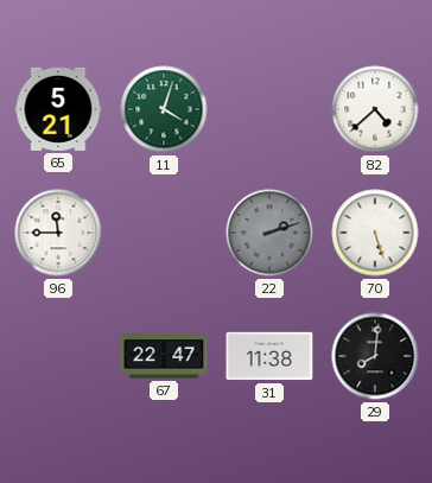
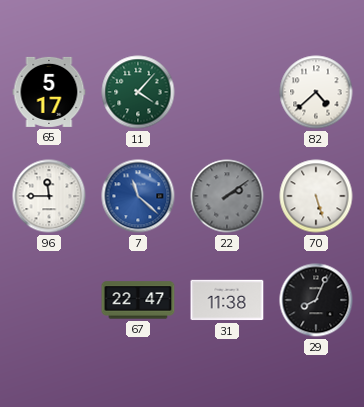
65: 5:21 -> 5:17
11: 4:03 -> 4:07
7: none -> 11:22
22: 2:12 -> 2:09
29: 8:01 -> 8:04
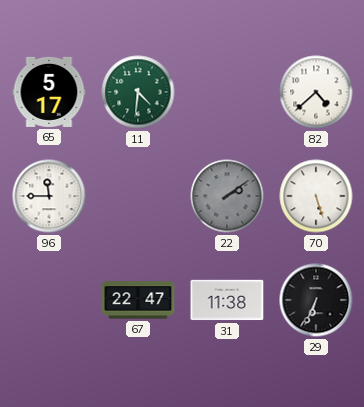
11: 4:07 -> 4:31
7: 11:22 -> none
29: 8:04 -> 6:34
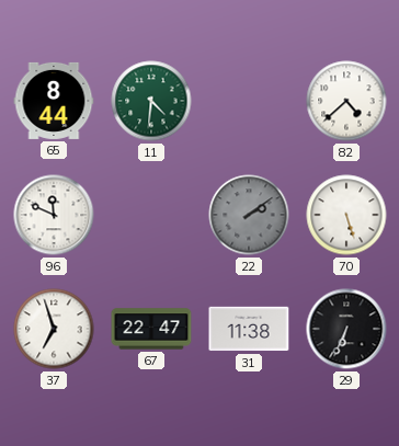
65: 5:17 -> 8:44
96: 11:45 -> 11:49
37: none -> 6:57
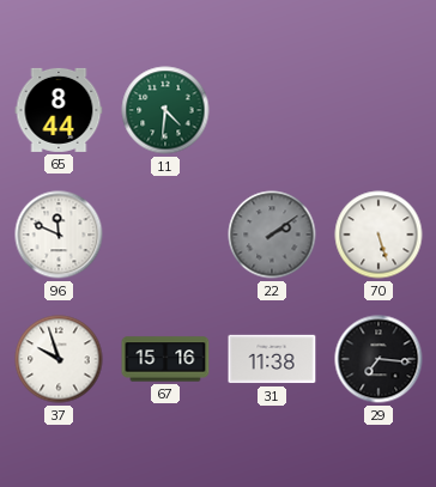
82: 4:38 -> none
37: 6:57 -> 9:57
67: 22:47 -> 15:16
29: 6:34 -> 7:16
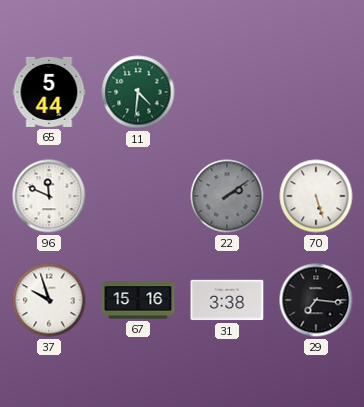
65: 8:44 -> 5:44
31: 11:38 -> 3:38
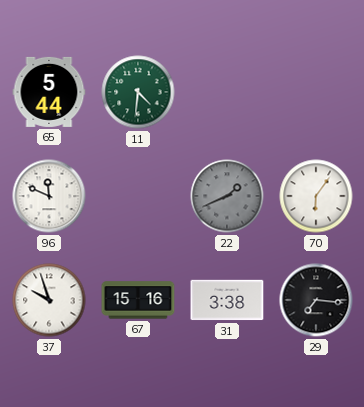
22: 2:09 -> 1:41
70: 5:27 -> 6:06
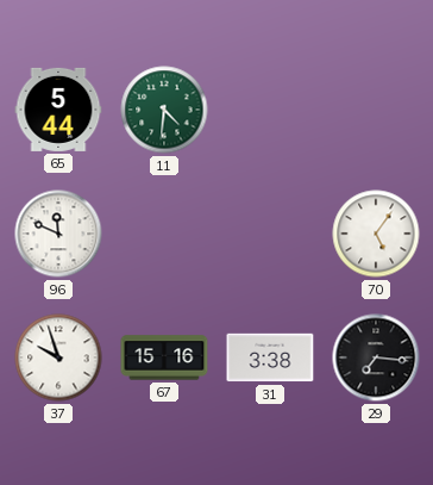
22: 1:41 -> none
70: 6:06 -> 5:06
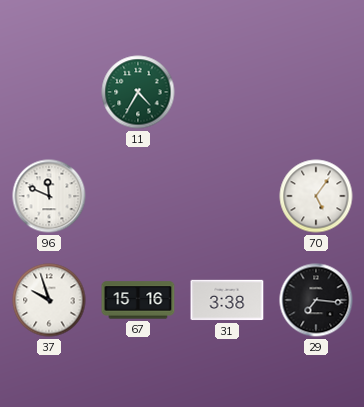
65: 5:44 -> none
11: 4:31 -> 4:35
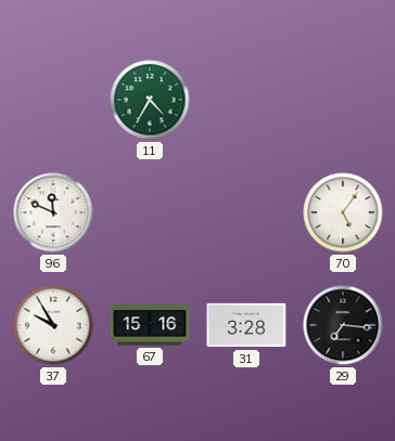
37: 9:57 -> 9:55
31: 3:38 -> 3:28
